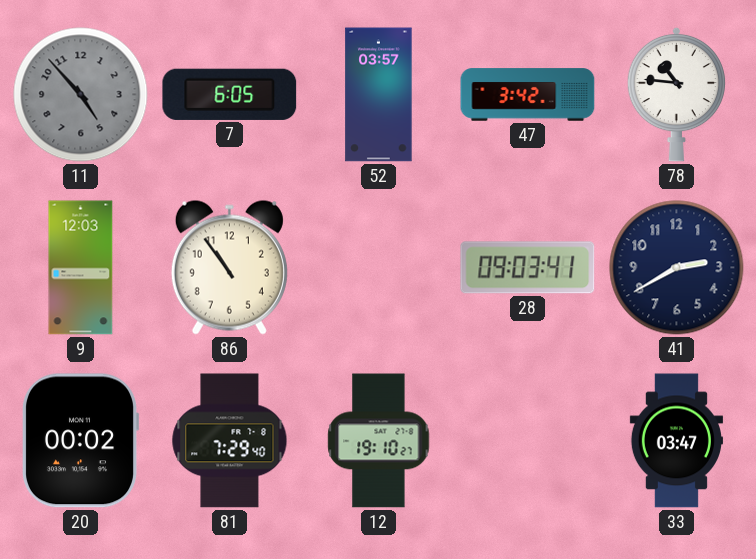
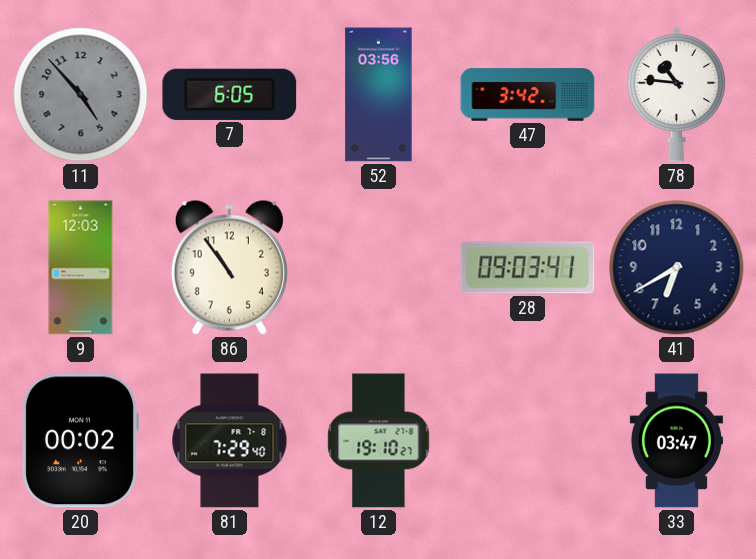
52: 03:57 -> 03:56
41: 2:40 -> 6:40
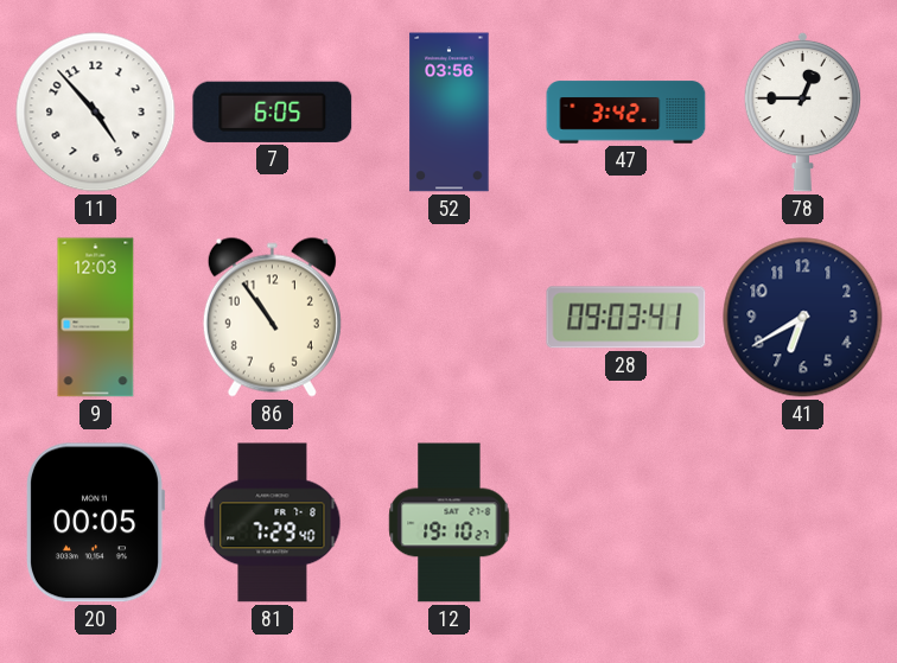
11 dial: grey -> white
78: 10:46 -> 12:45
20: 00:02 -> 00:05
33: 03:47 -> none
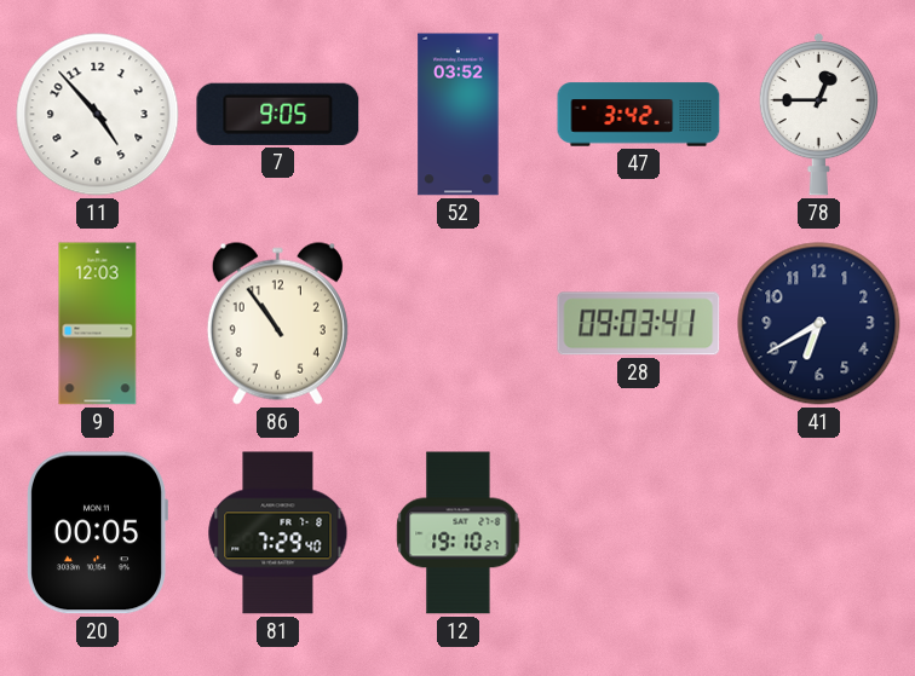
7: 6:05 -> 9:05
52: 03:56 -> 03:52
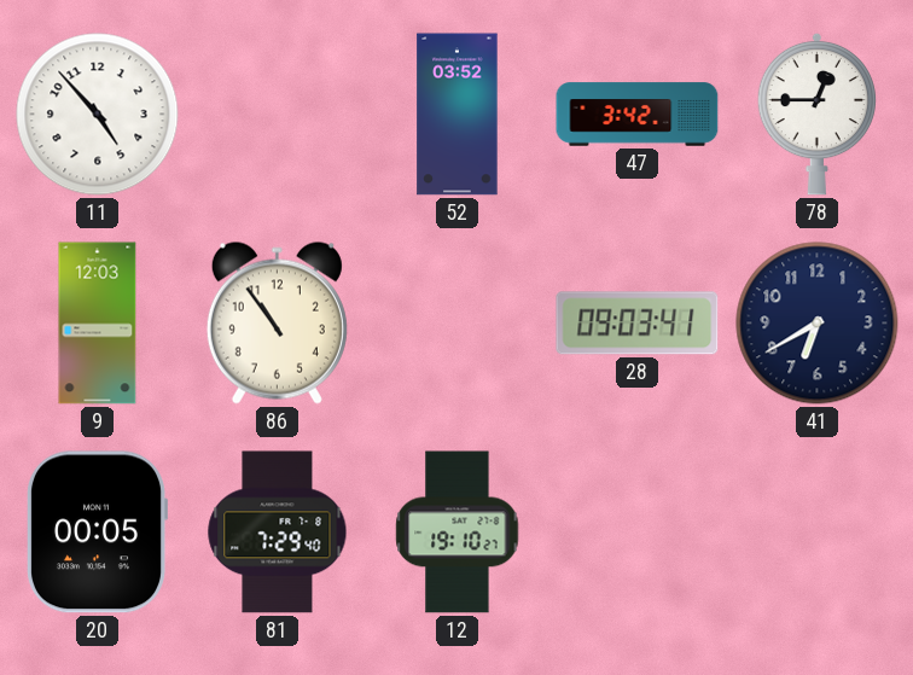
7: 9:05 -> none
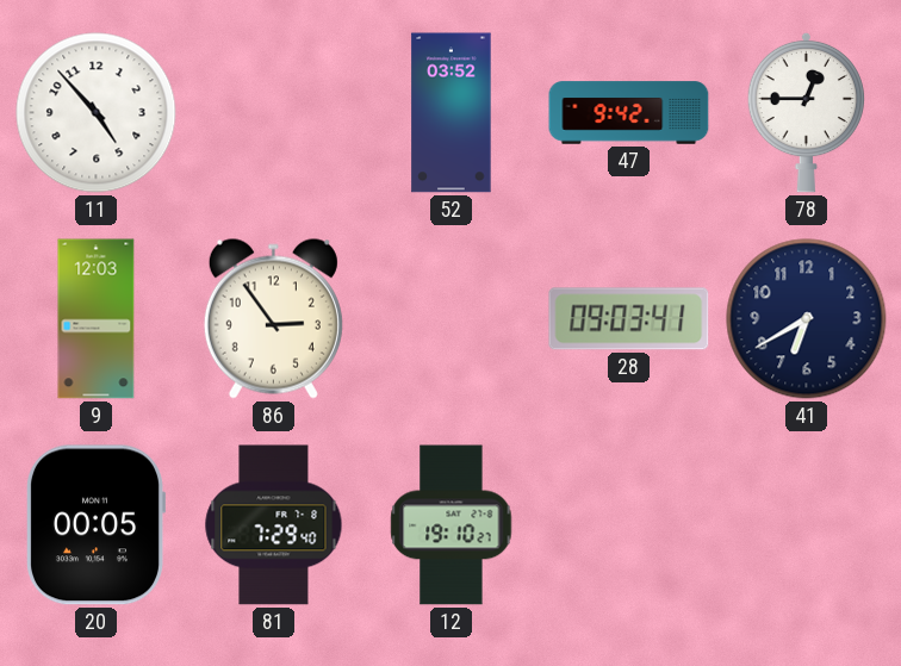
47: 3:42 -> 9:42
86: 10:54 -> 2:54
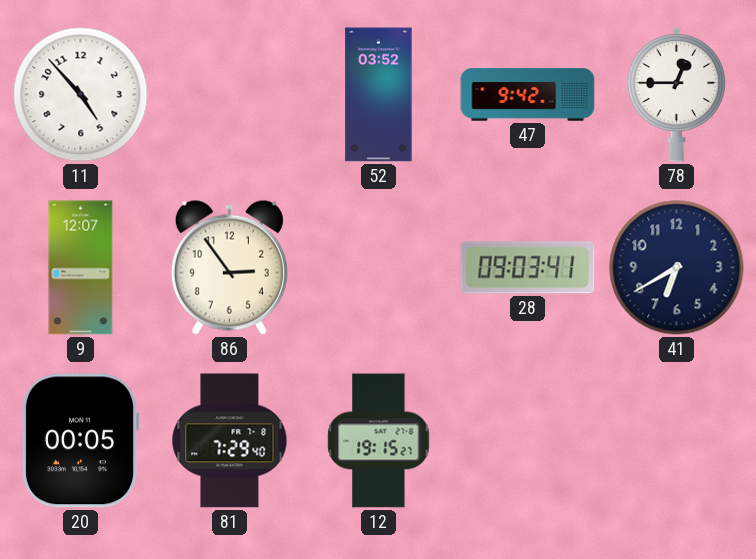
9: 12:03 -> 12:07
12: 19:10 -> 19:15
